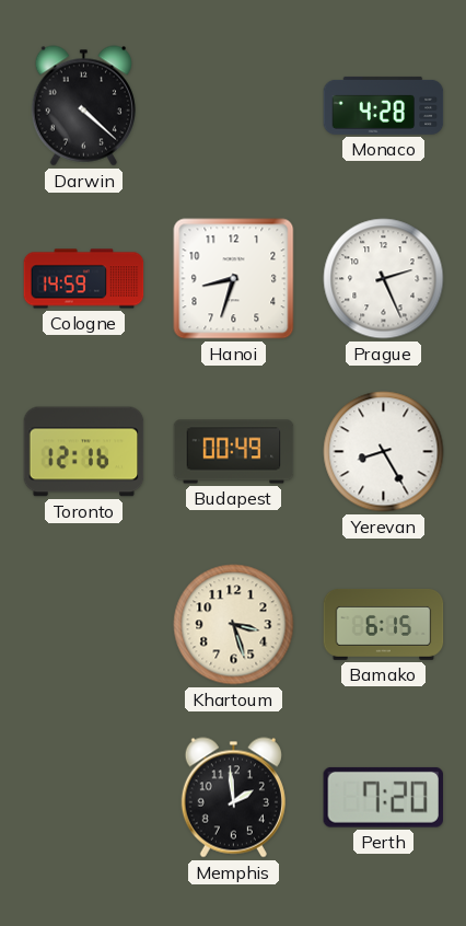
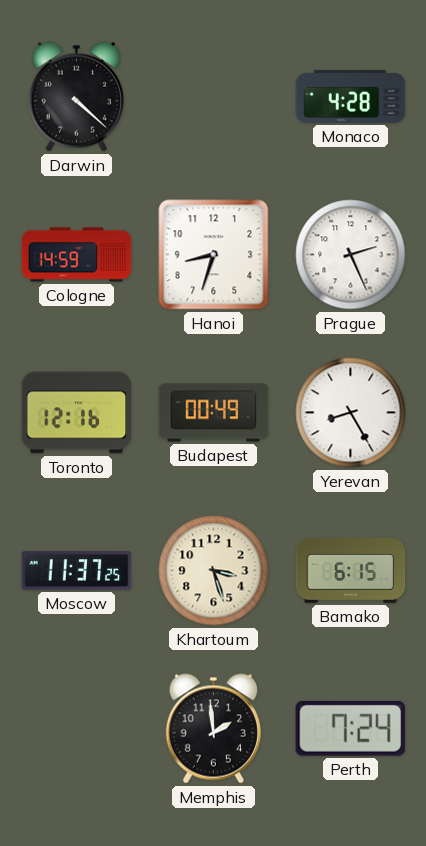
Moscow: none -> 11:37
Perth: 7:20 -> 7:24
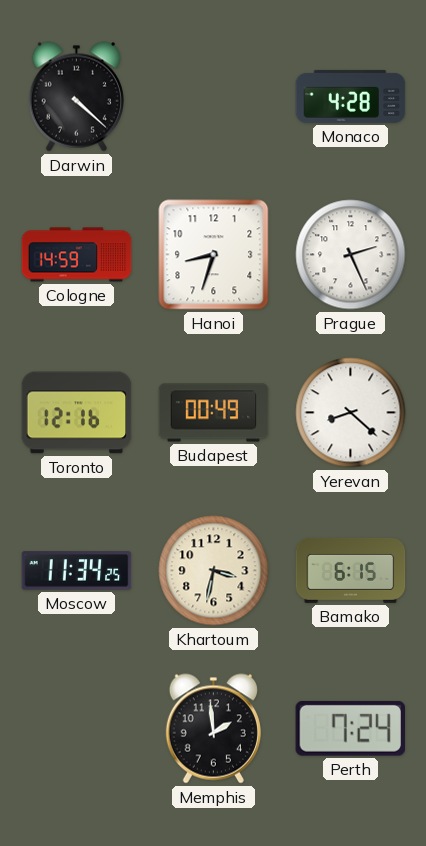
Yerevan: 8:25 -> 8:22
Moscow: 11:37 -> 11:34
Khartoum: 3:27 -> 3:32
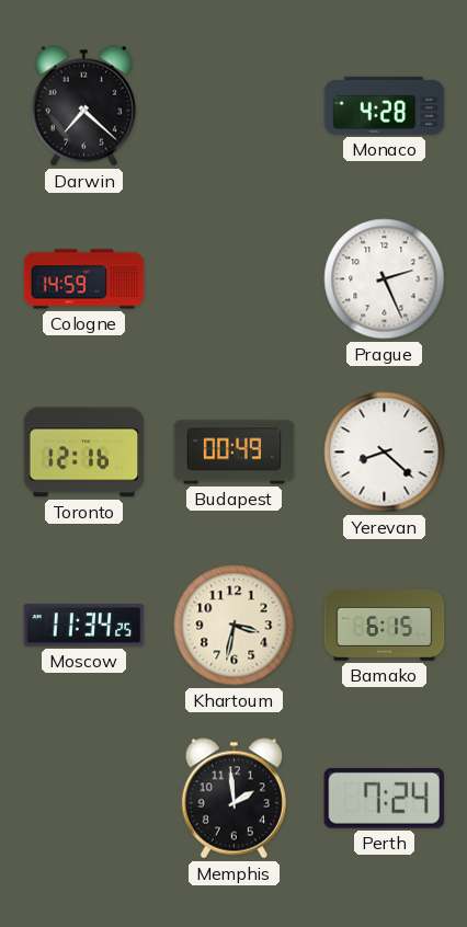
Darwin: 4:22 -> 7:22
Hanoi: 8:33 -> none
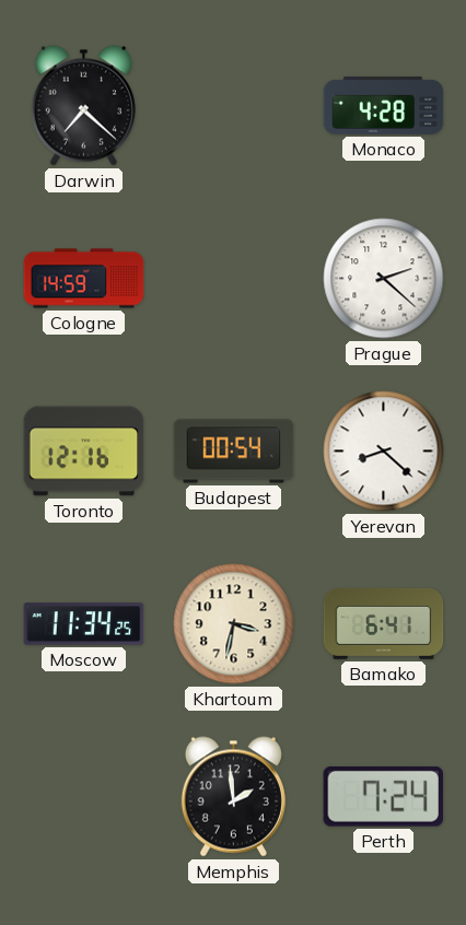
Prague: 2:26 -> 2:22
Budapest: 00:49 -> 00:54
Bamako: 6:15 -> 6:41
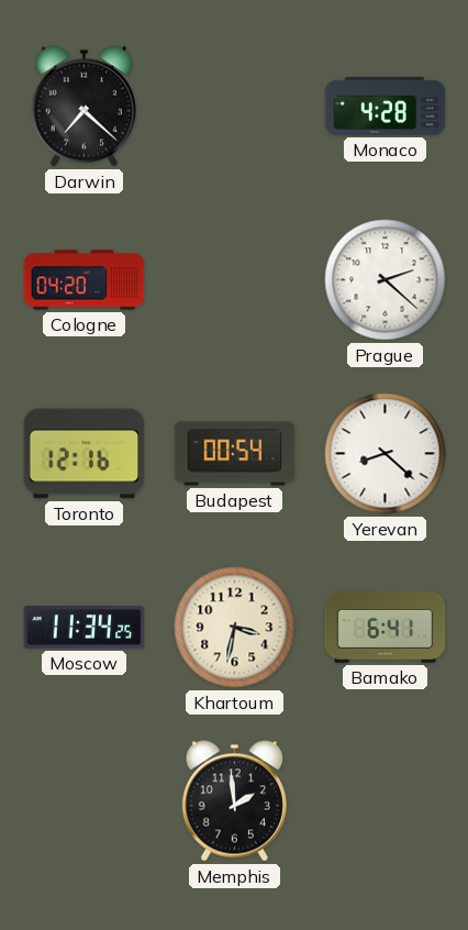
Cologne: 14:59 -> 04:20
Perth: 7:24 -> none
